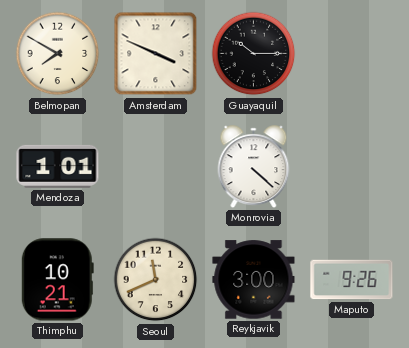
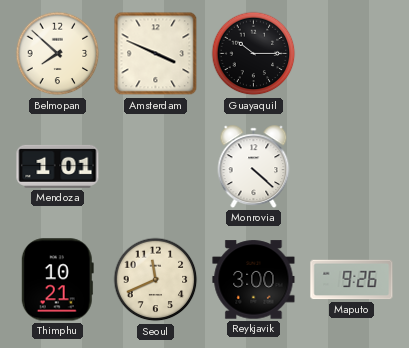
Belmopan: 7:50 -> 7:52
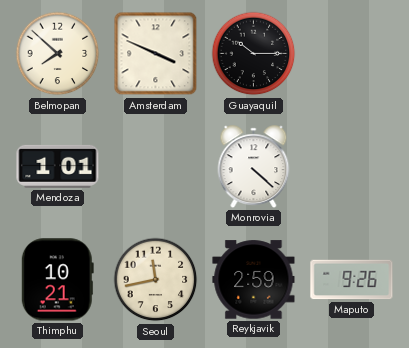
Seoul: 11:41 -> 11:43
Reykjavik: 3:00 -> 2:59
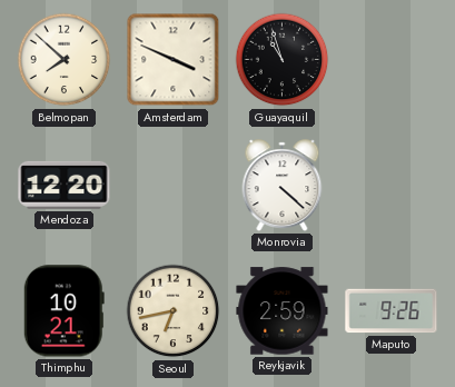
Guayaquil: 10:15 -> 10:57
Mendoza: 1:01 -> 12:20
Seoul: 11:43 -> 6:43
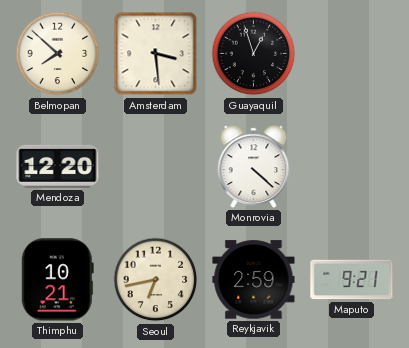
Amsterdam: 3:49 -> 3:29
Guayaquil: 10:57 -> 12:57
Maputo: 9:26 -> 9:21
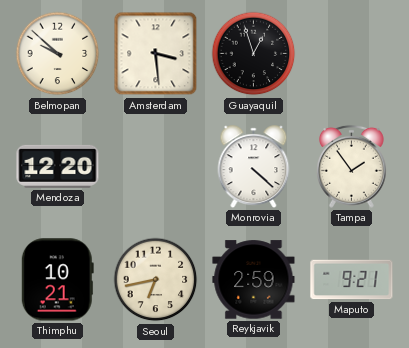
Belmopan: 7:52 -> 9:52
Tampa: none -> 1:54
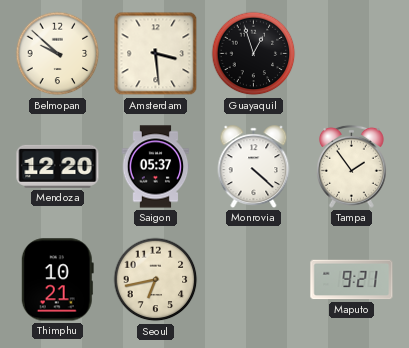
Saigon: none -> 05:37
Reykjavik: 2:59 -> none
